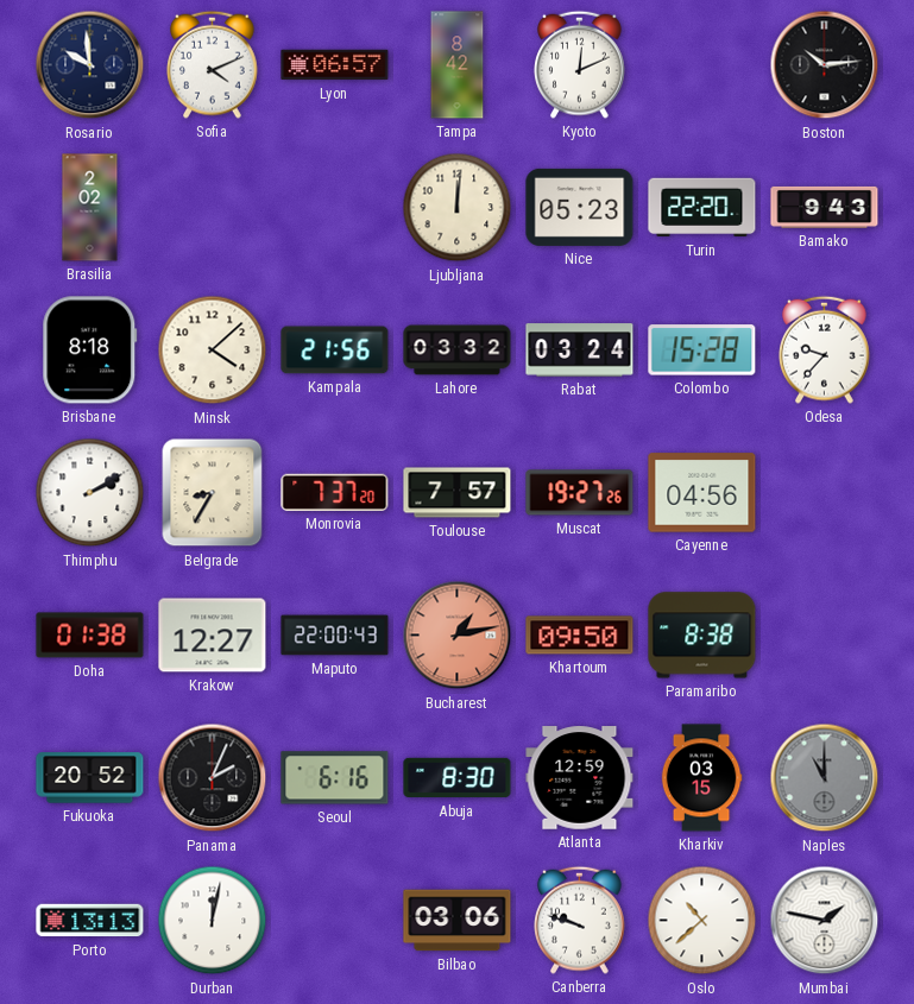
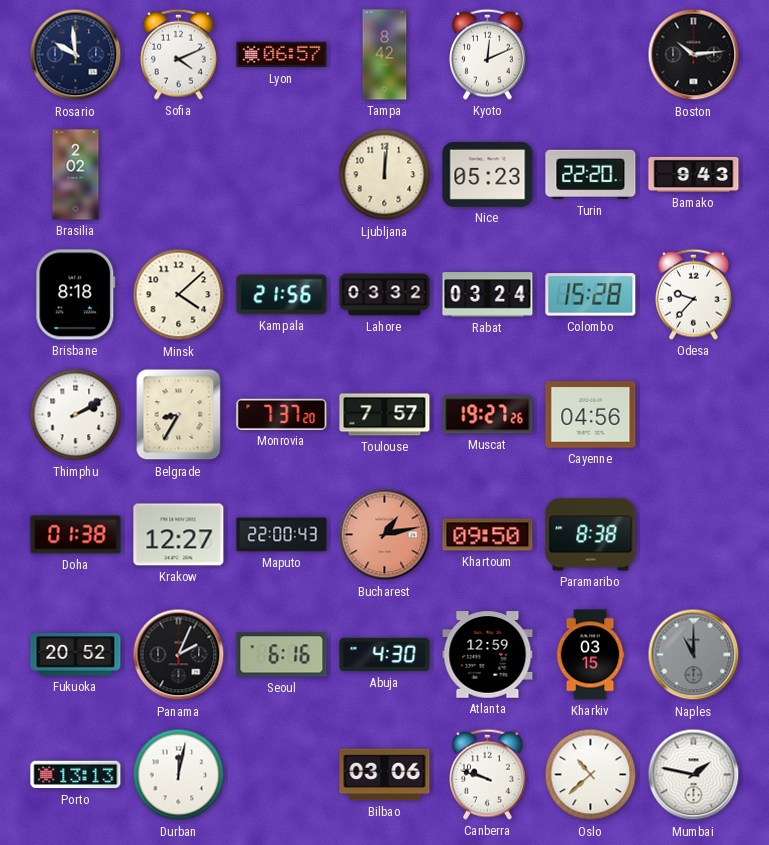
Abuja: 8:30 -> 4:30
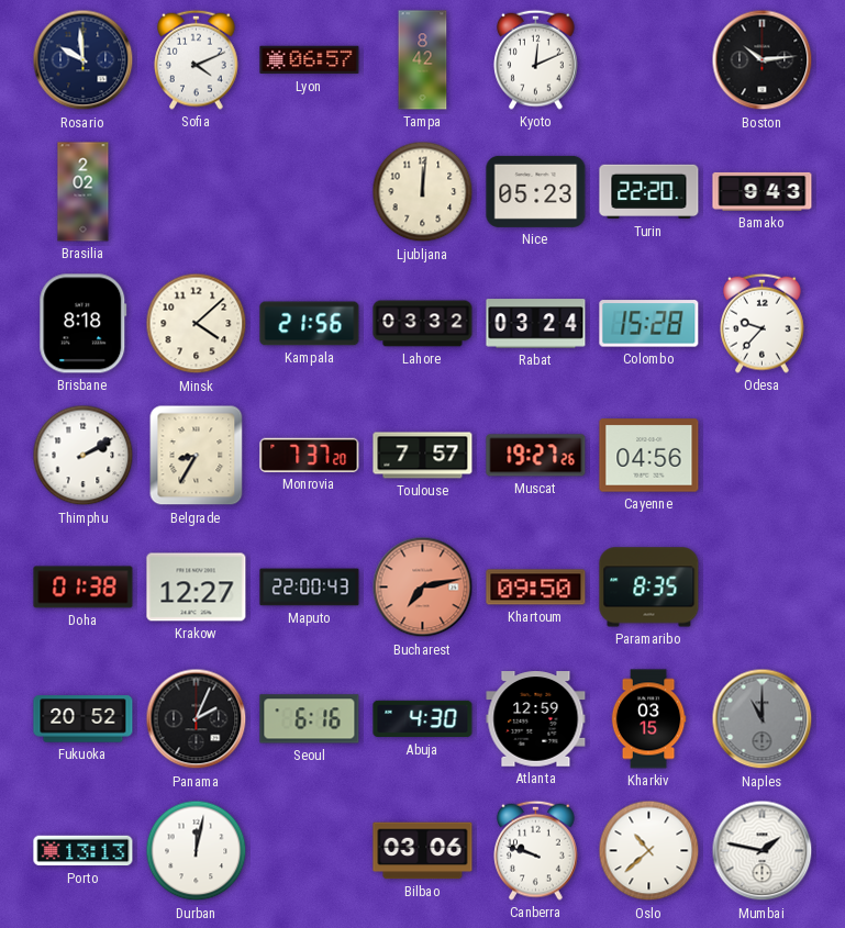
Bucharest: 1:13 -> 7:13
Paramaribo: 8:38 -> 8:35
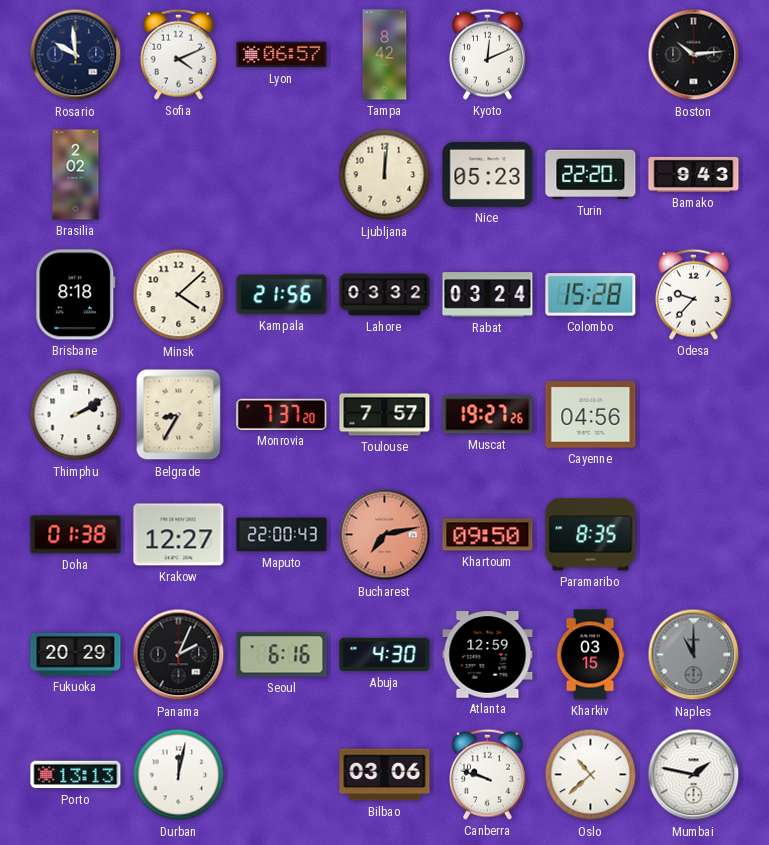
Fukuoka: 20:52 -> 20:29
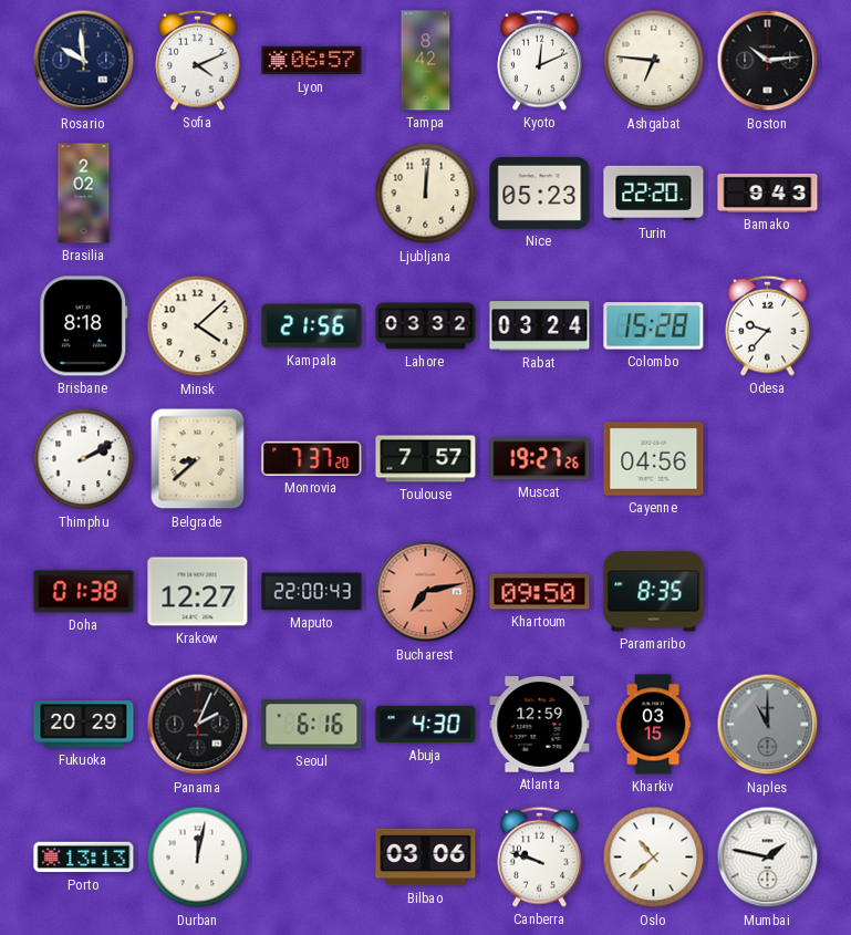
Ashgabat: none -> 6:46
Belgrade: 8:35 -> 8:38
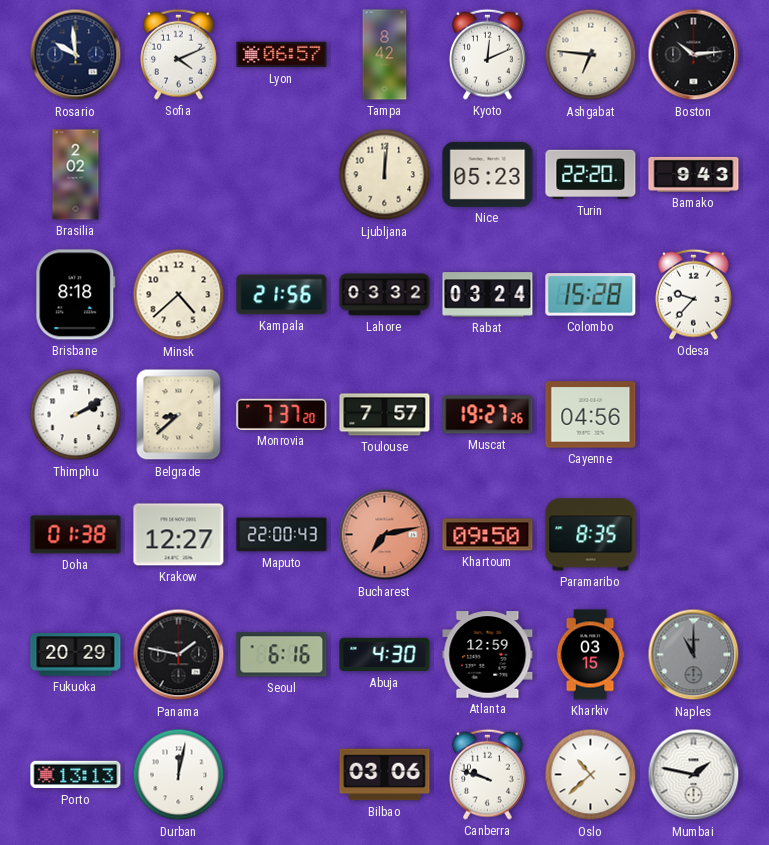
Minsk: 4:08 -> 4:38
Panama: 2:04 -> 1:47
